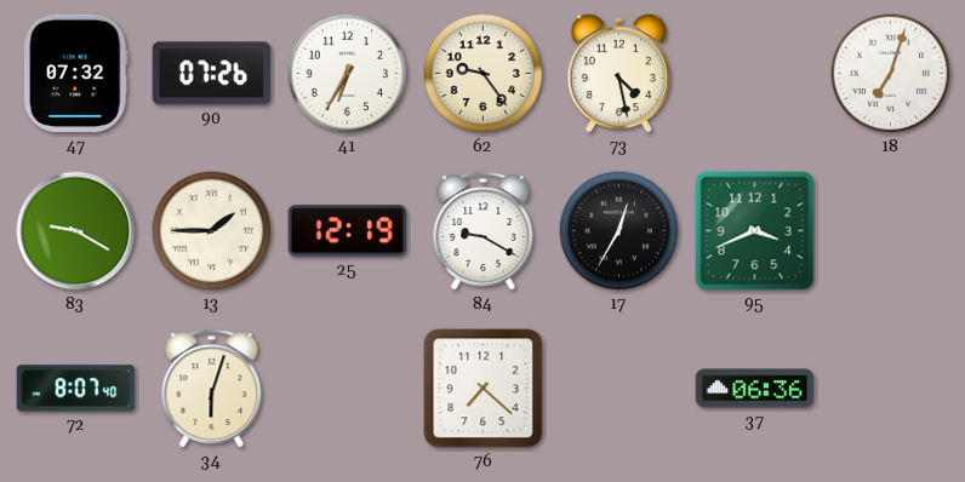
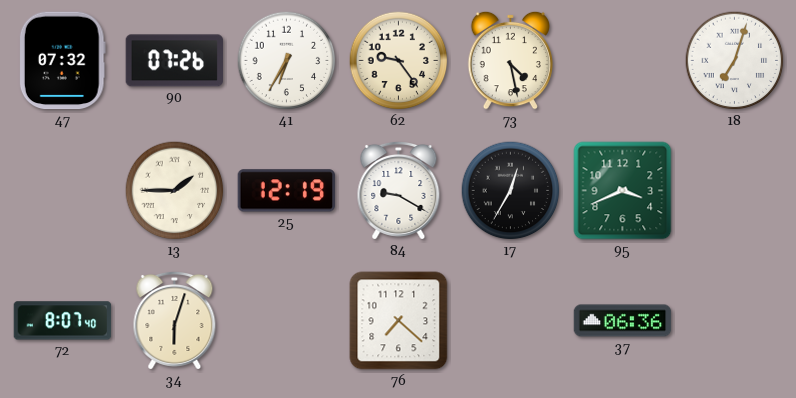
83: 9:20 -> none
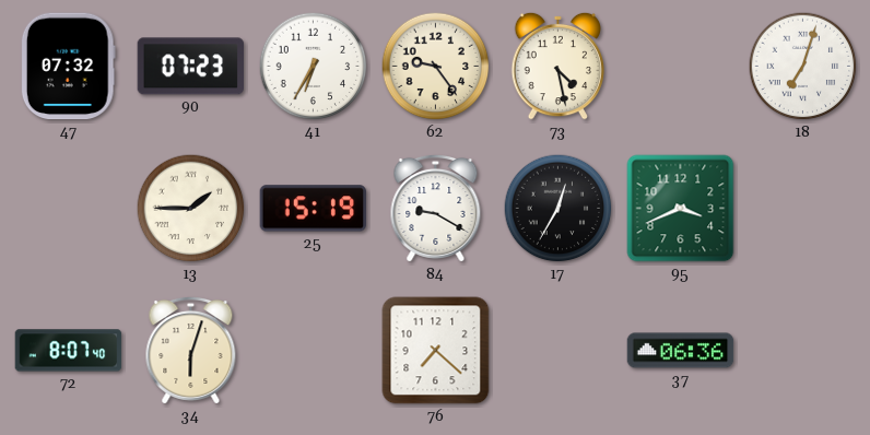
90: 07:26 -> 07:23
25: 12:19 -> 15:19
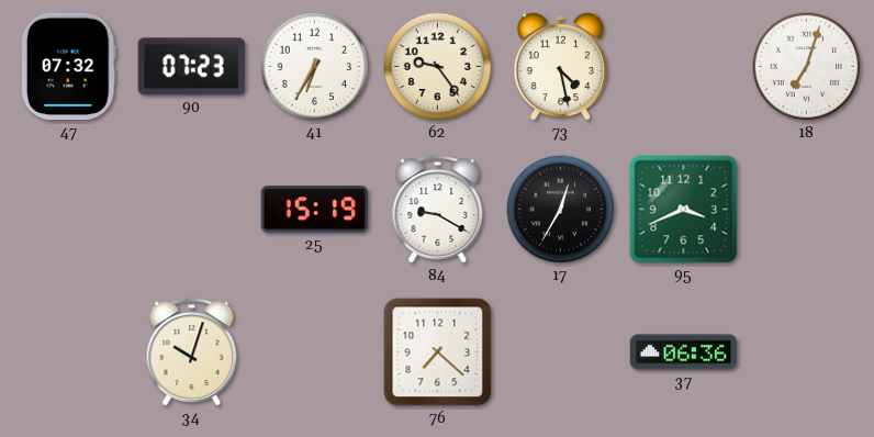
13: 1:45 -> none
72: 8:07 -> none
34: 6:03 -> 10:03
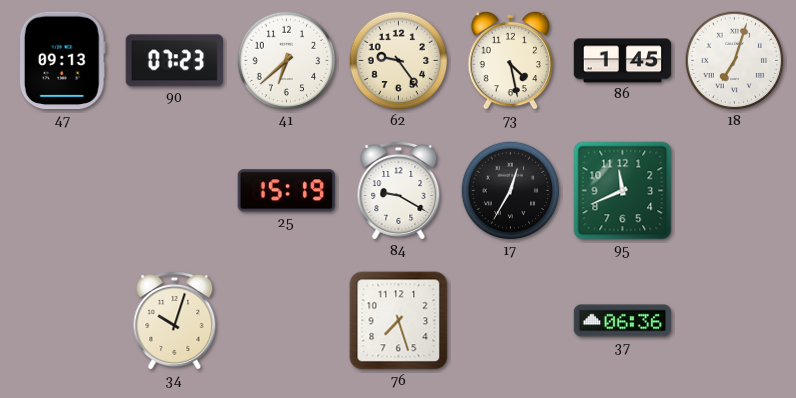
47: 07:32 -> 09:13
41: 6:35 -> 6:38
86: none -> 1:45
95: 3:41 -> 11:41
76: 7:22 -> 7:27
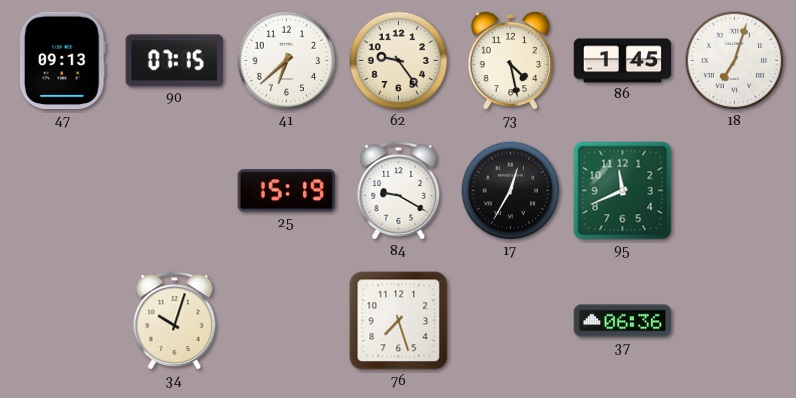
90: 07:23 -> 07:15
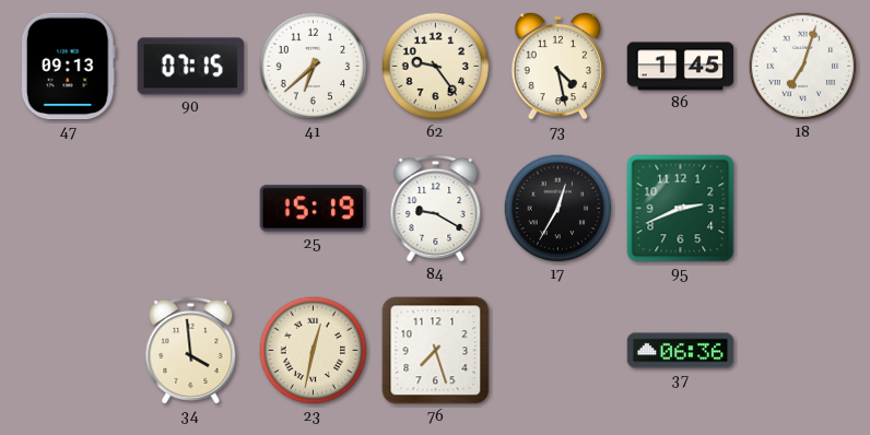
95: 11:41 -> 2:41
34: 10:03 -> 3:59
23: none -> 12:32
